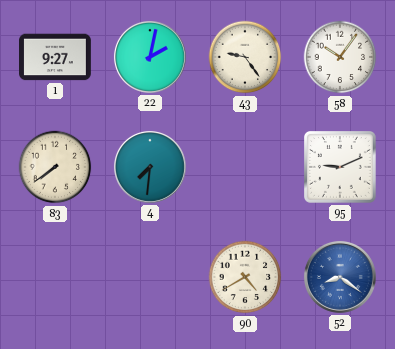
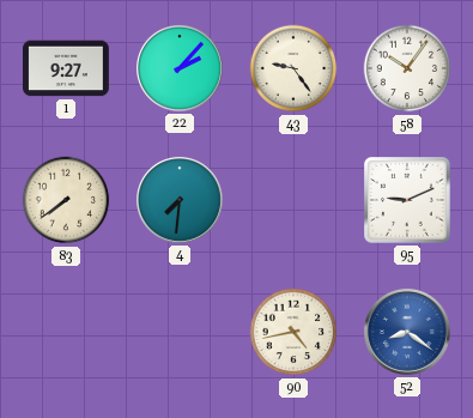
22: 2:02 -> 2:07
90: 4:40 -> 4:43
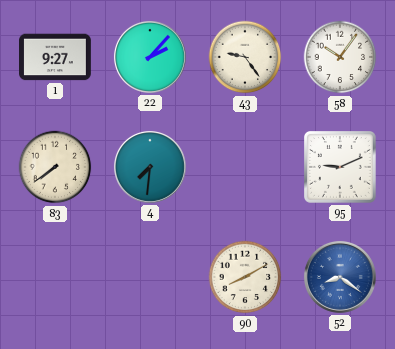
90: 4:43 -> 8:10
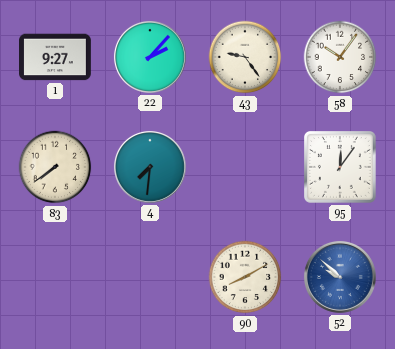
95: 9:11 -> 12:06
52: 8:21 -> 9:52
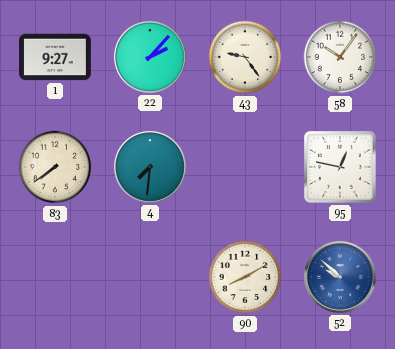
95: 12:06 -> 12:47
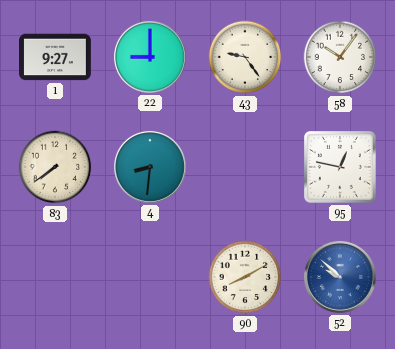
22: 2:07 -> 9:00
4: 7:31 -> 8:31
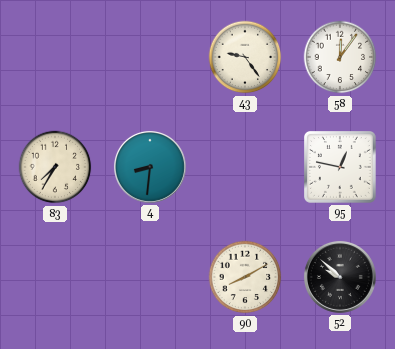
1: 9:27 -> none
22: 9:00 -> none
58: 10:06 -> 12:06
83: 7:39 -> 7:35
52 dial: blue -> black
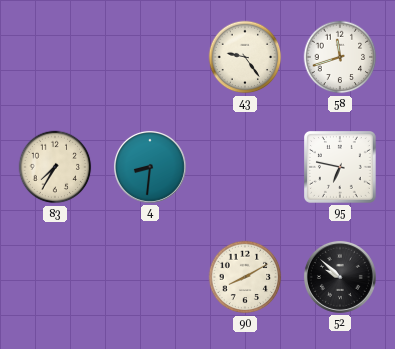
58: 12:06 -> 11:42
95: 12:47 -> 6:47
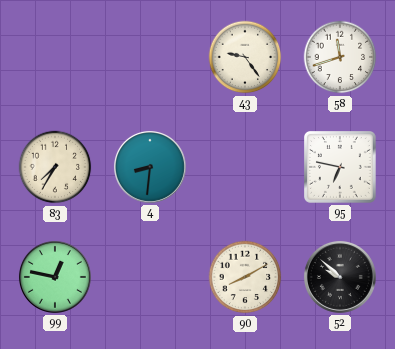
99: none -> 12:47
